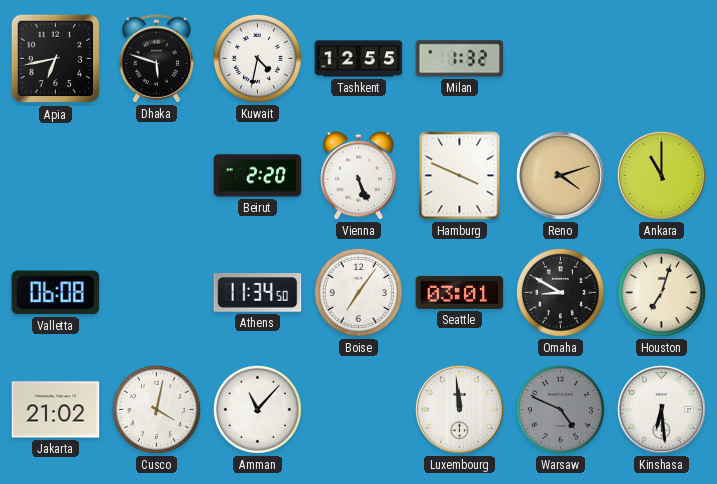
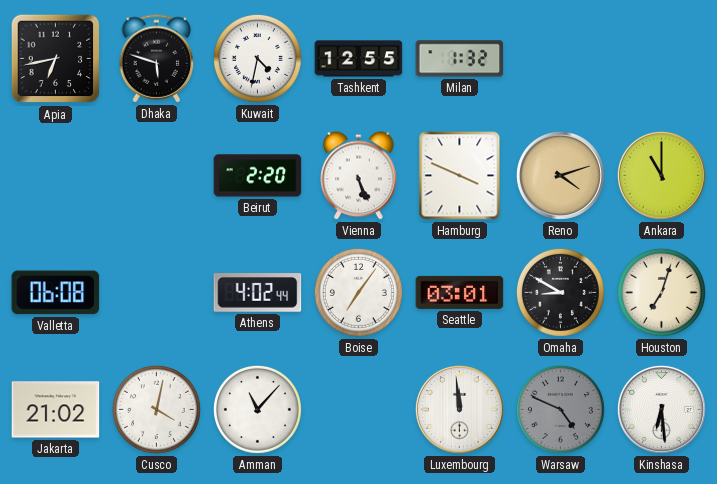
Athens: 11:34 -> 4:02
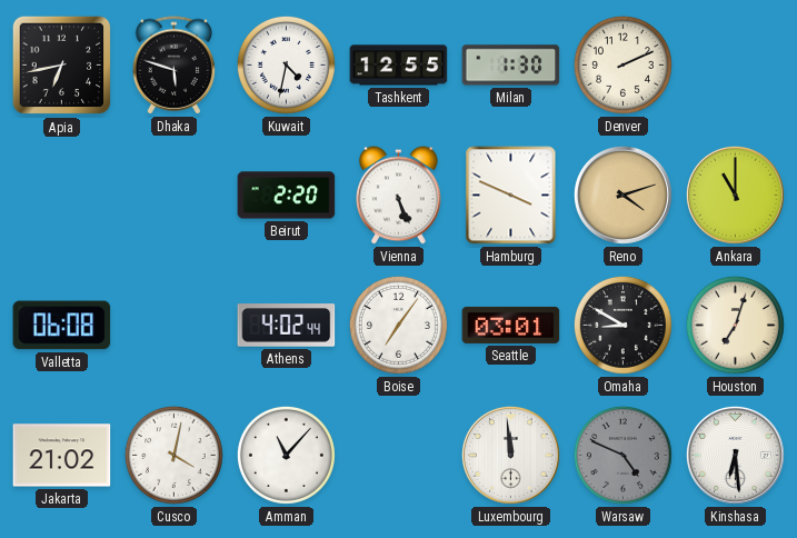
Milan: 1:32 -> 1:30
Denver: none -> 2:11
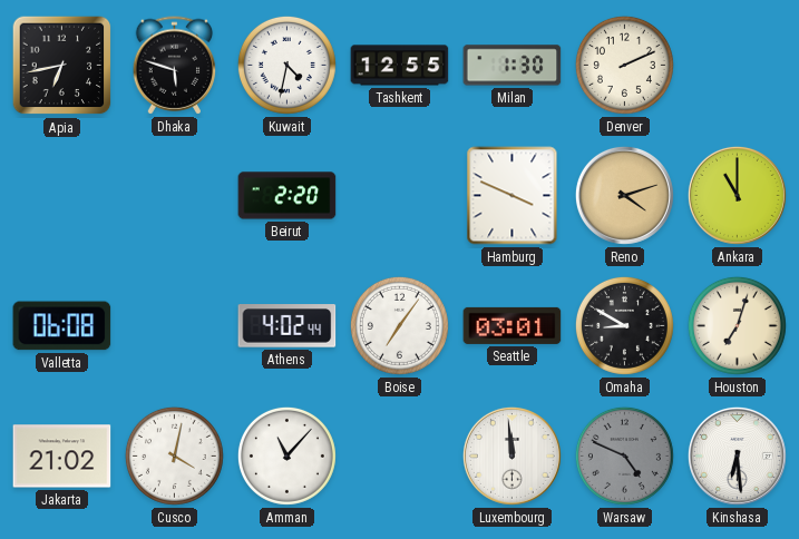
Vienna: 5:26 -> none
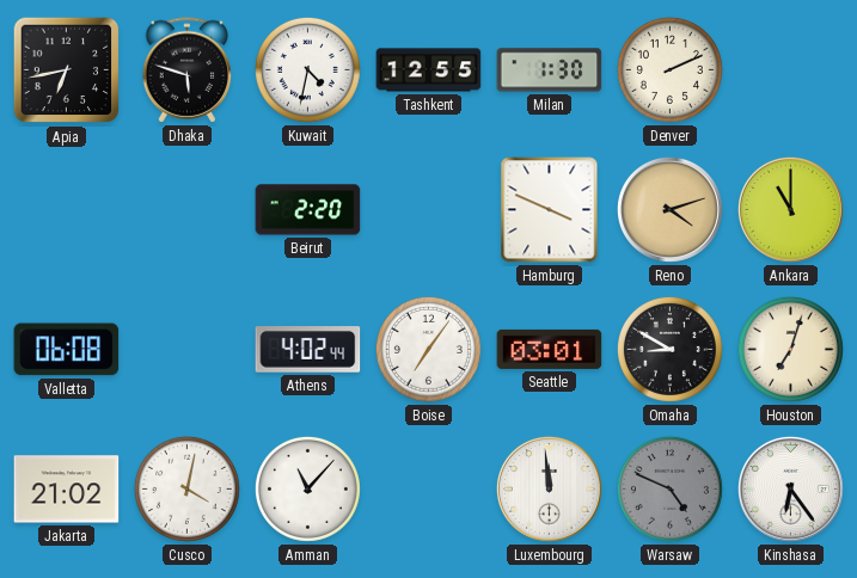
Kinshasa: 6:29 -> 6:24
